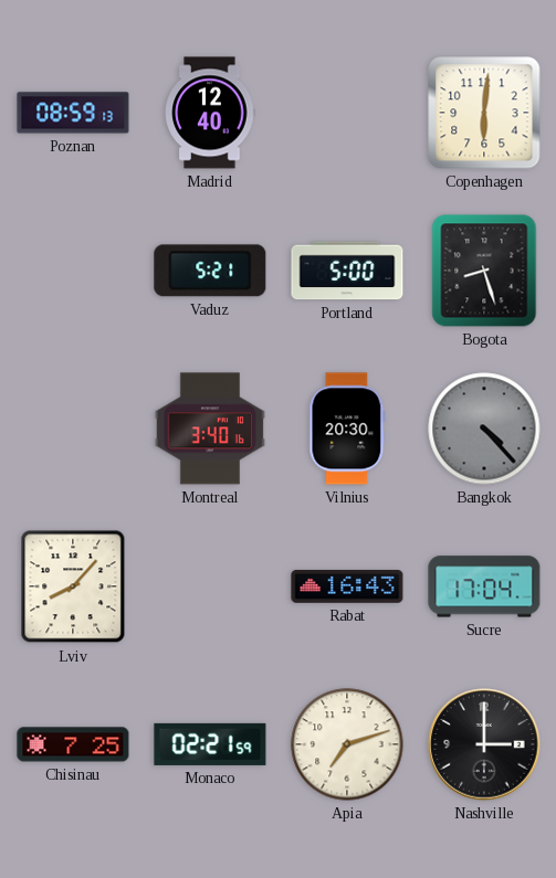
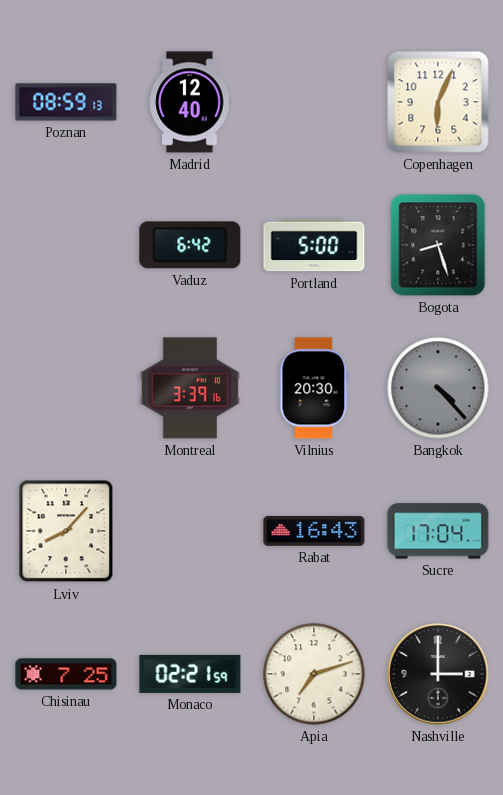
Copenhagen: 6:01 -> 6:04
Vaduz: 5:21 -> 6:42
Montreal: 3:40 -> 3:39
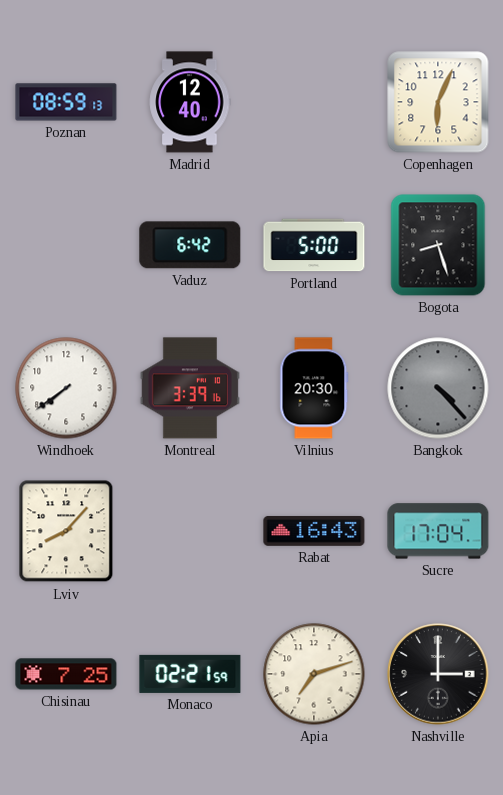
Windhoek: none -> 7:39
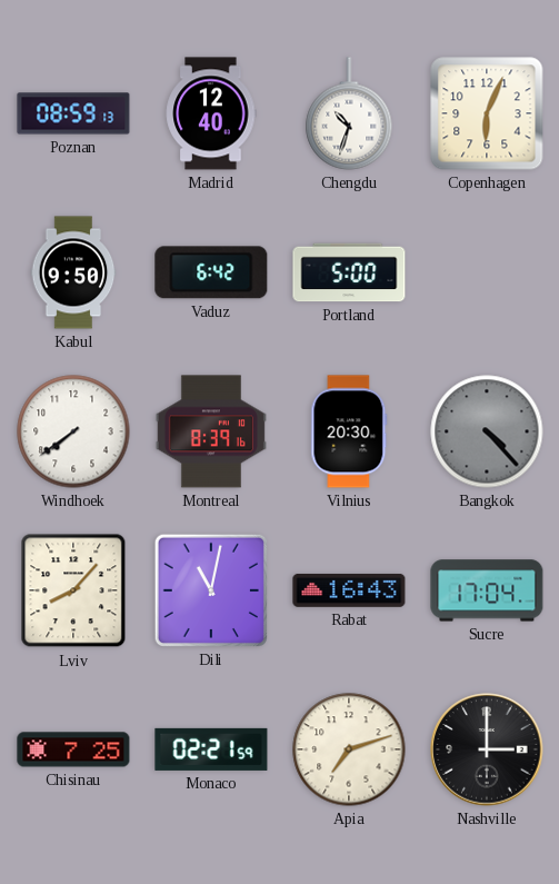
Chengdu: none -> 10:33
Kabul: none -> 9:50
Bogota: 8:27 -> none
Montreal: 3:39 -> 8:39
Dili: none -> 11:02
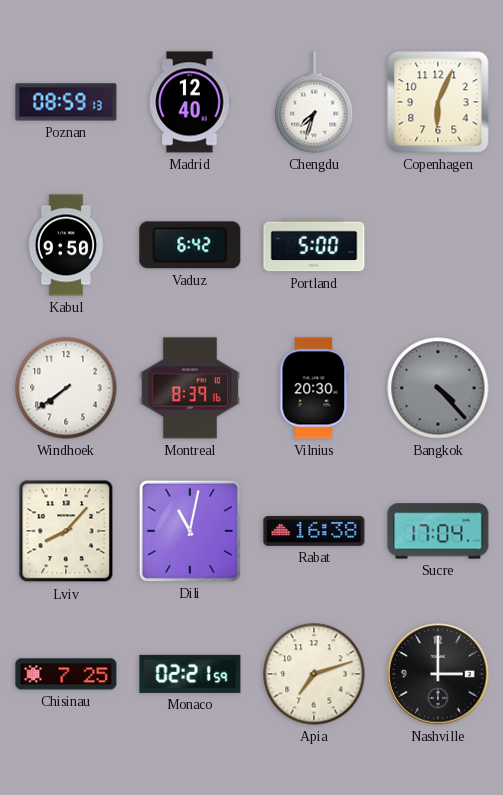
Chengdu: 10:33 -> 7:33
Rabat: 16:43 -> 16:38
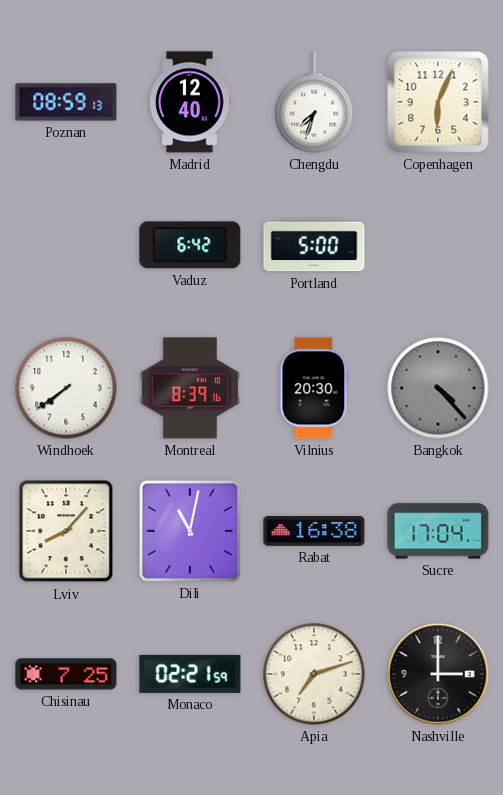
Kabul: 9:50 -> none
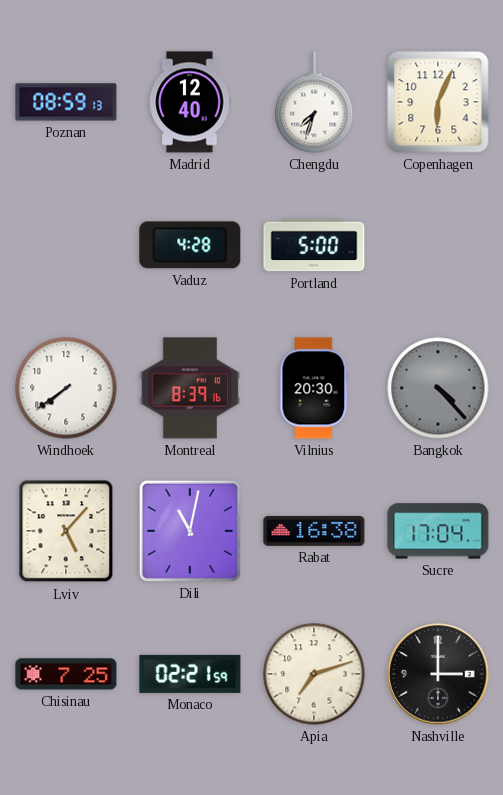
Vaduz: 6:42 -> 4:28
Lviv: 8:07 -> 5:07
